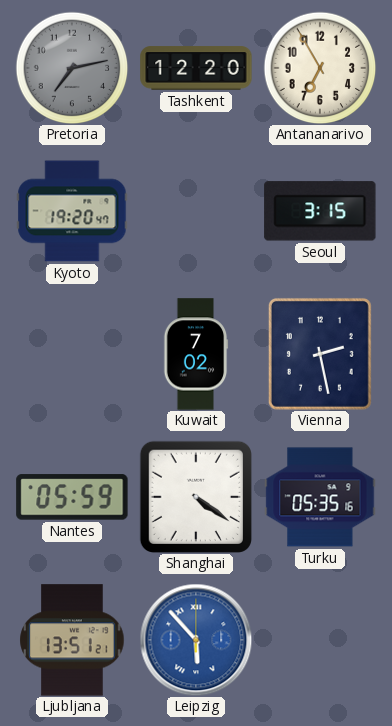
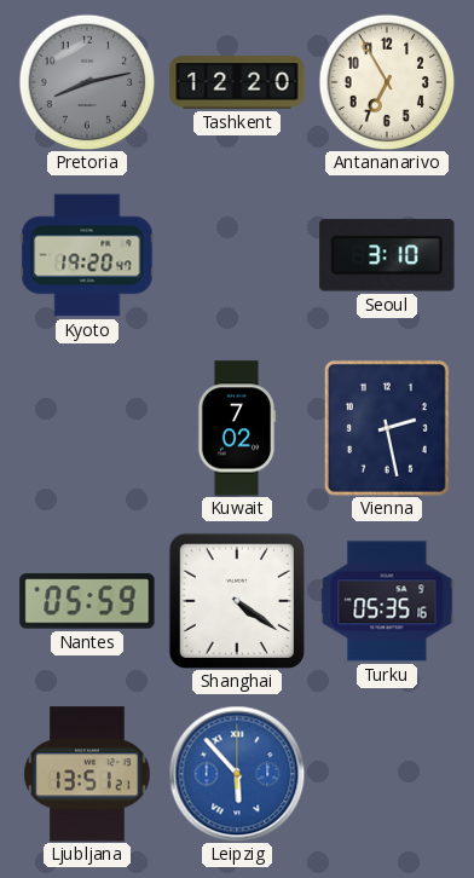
Pretoria: 7:13 -> 8:13
Seoul: 3:15 -> 3:10
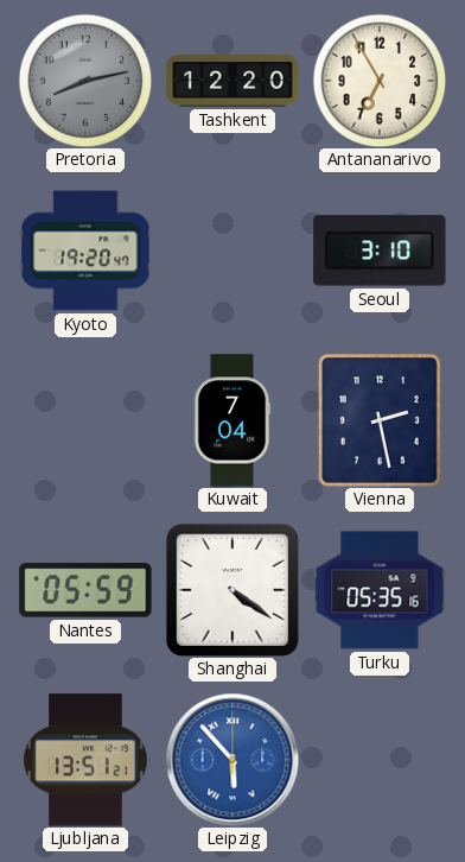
Kuwait: 7:02 -> 7:04
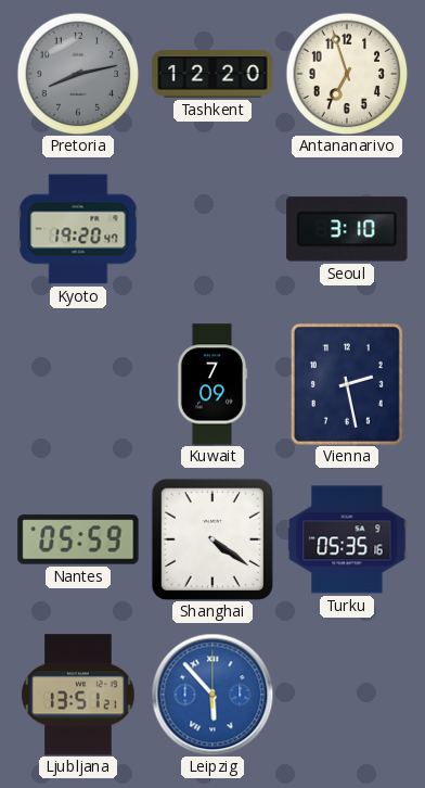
Antananarivo: 6:55 -> 6:57
Kuwait: 7:04 -> 7:09
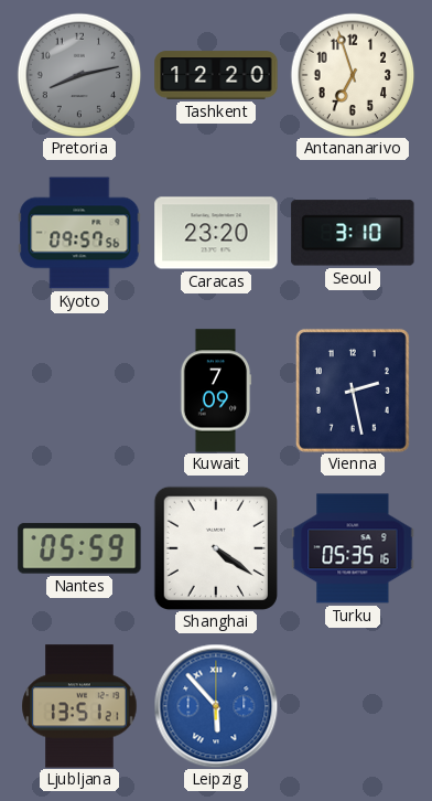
Kyoto: 19:20 -> 09:57
Caracas: none -> 23:20
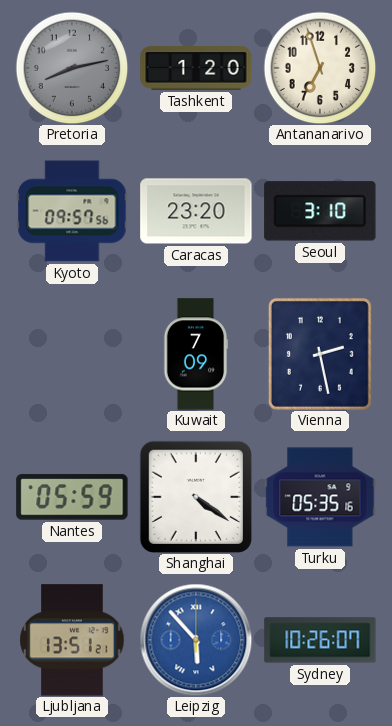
Tashkent: 12:20 -> 1:20
Sydney: none -> 10:26
